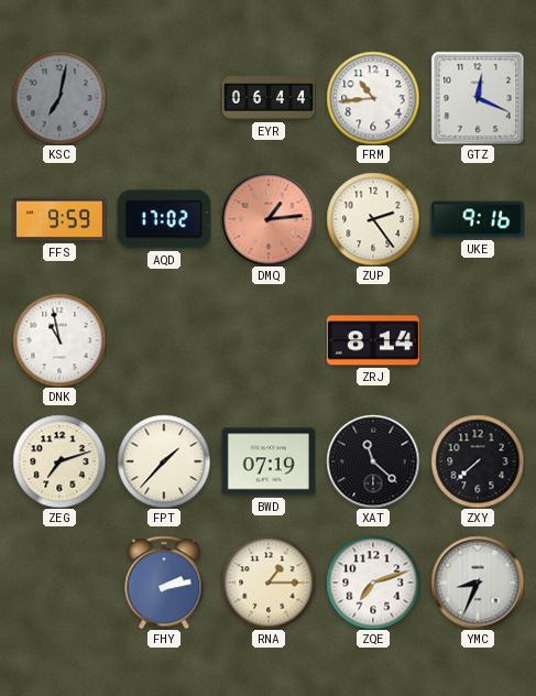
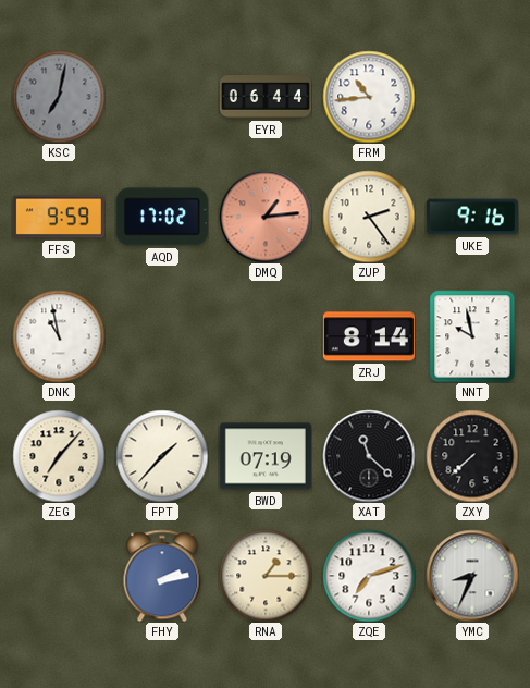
GTZ: 12:19 -> none
NNT: none -> 9:58
ZEG: 7:12 -> 7:07
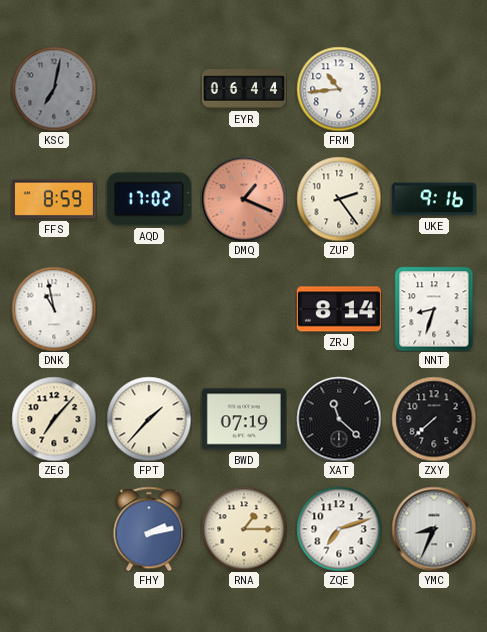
FFS: 9:59 -> 8:59
DMQ: 1:14 -> 1:19
NNT: 9:58 -> 8:33
